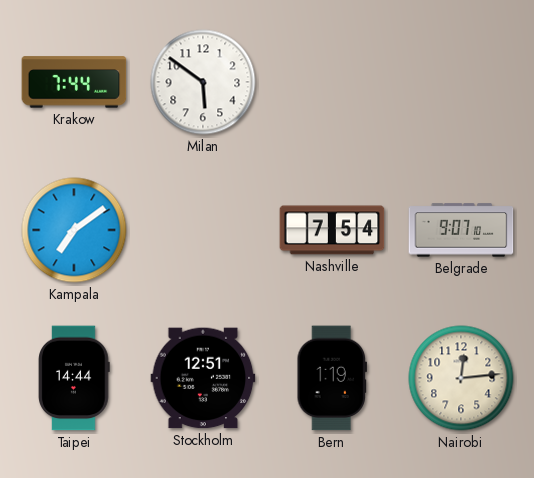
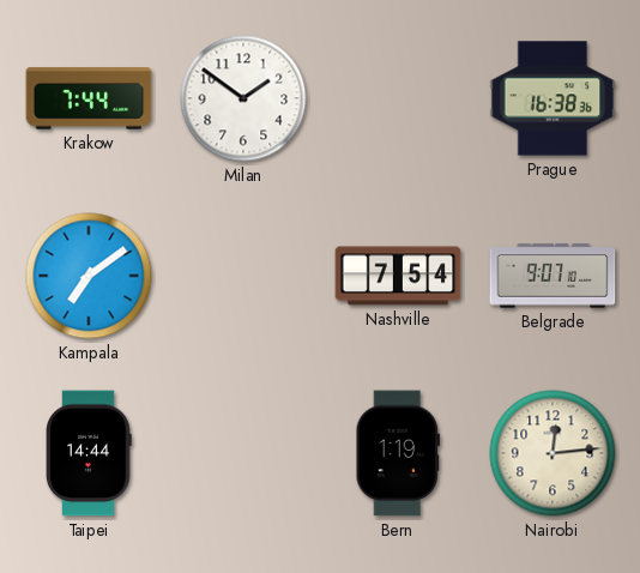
Milan: 5:51 -> 1:51
Prague: none -> 16:38
Stockholm: 12:51 -> none
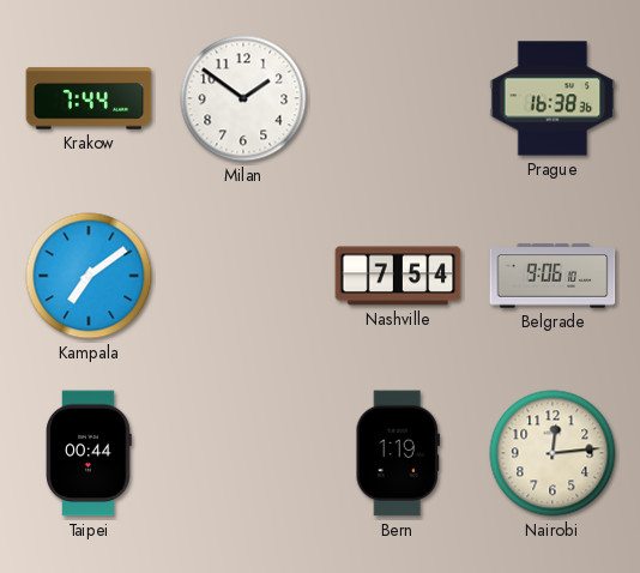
Belgrade: 9:07 -> 9:06
Taipei: 14:44 -> 00:44
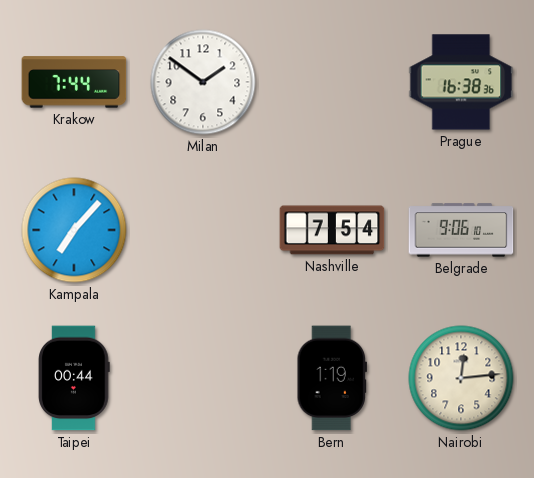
Kampala: 7:09 -> 7:07
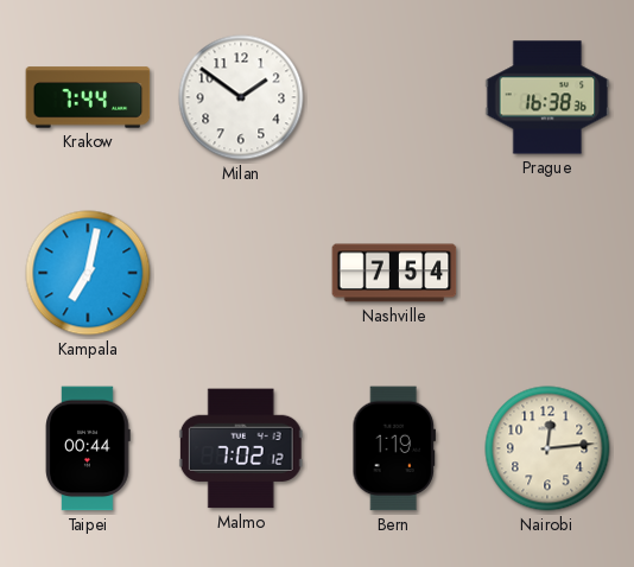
Kampala: 7:07 -> 7:02
Belgrade: 9:06 -> none
Malmo: none -> 7:02
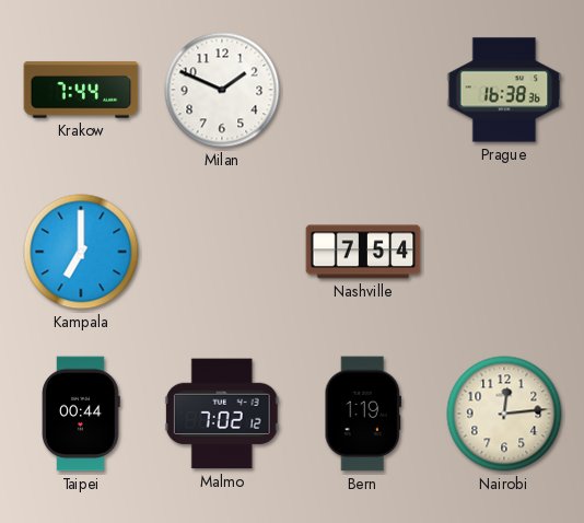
Milan: 1:51 -> 1:49
Kampala: 7:02 -> 7:00
